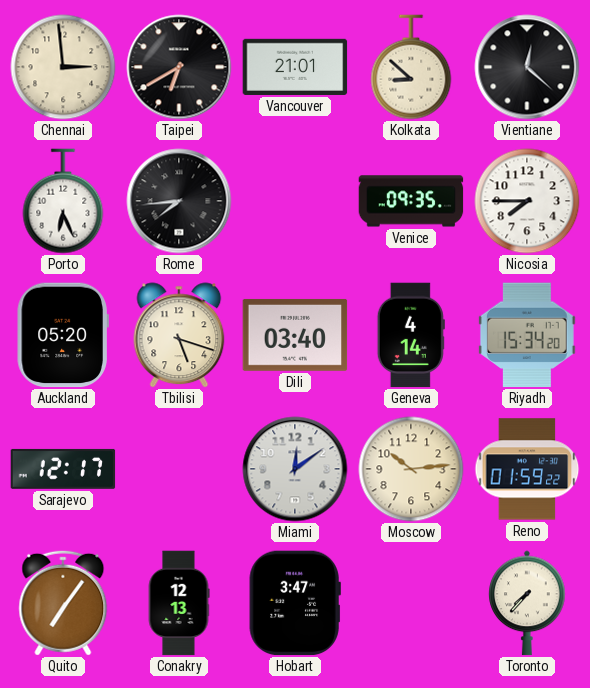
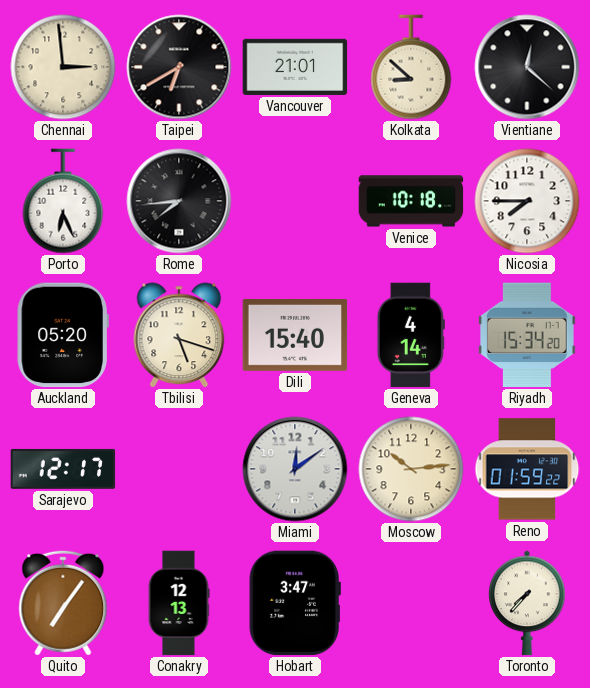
Venice: 09:35 -> 10:18
Dili: 03:40 -> 15:40
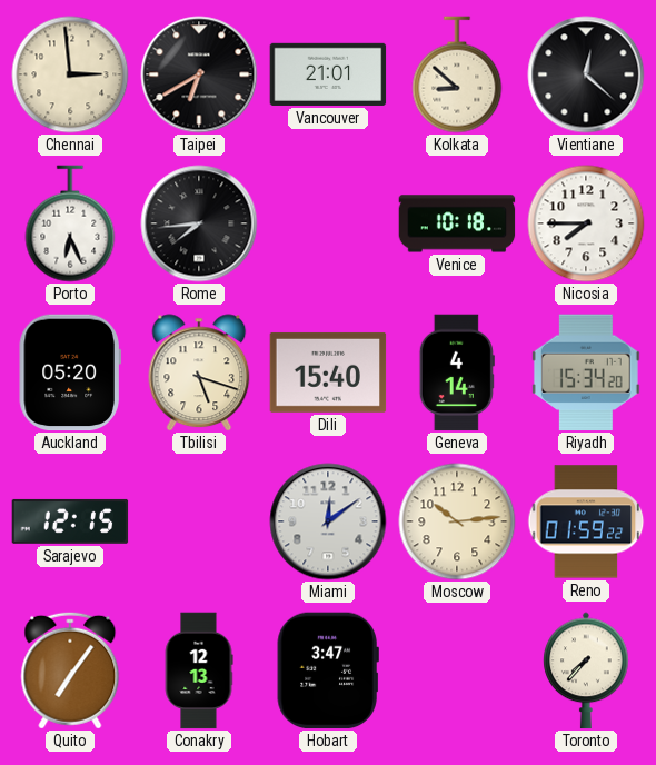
Sarajevo: 12:17 -> 12:15
